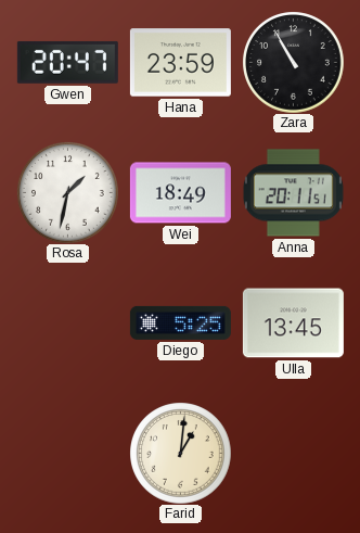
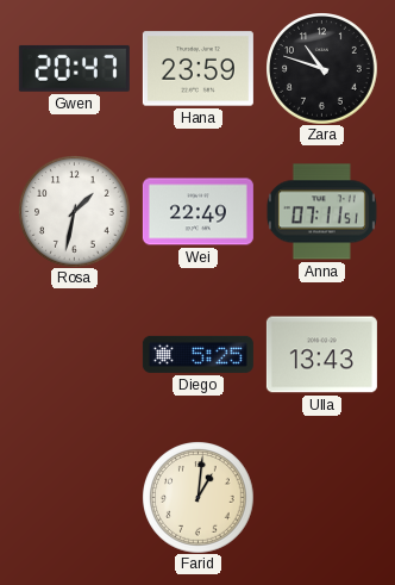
Zara: 10:55 -> 10:48
Wei: 18:49 -> 22:49
Anna: 20:11 -> 07:11
Ulla: 13:45 -> 13:43
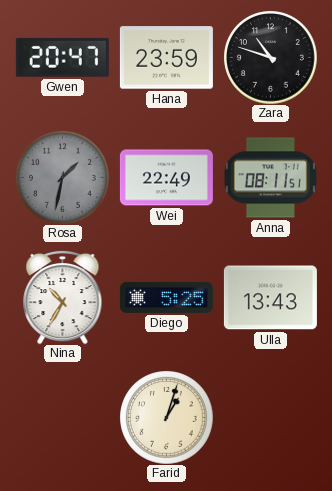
Rosa dial: white -> grey
Anna: 07:11 -> 08:11
Nina: none -> 10:35
Farid: 1:01 -> 1:03
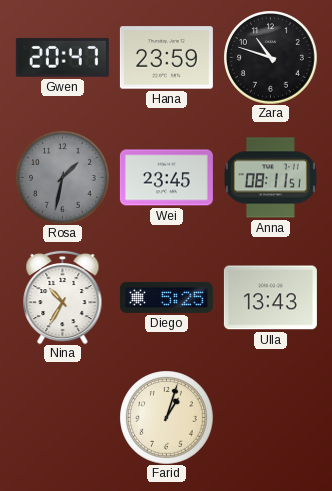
Wei: 22:49 -> 23:45
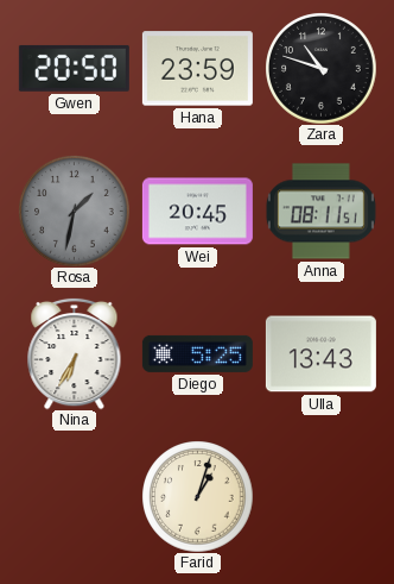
Gwen: 20:47 -> 20:50
Wei: 23:45 -> 20:45
Nina: 10:35 -> 6:35
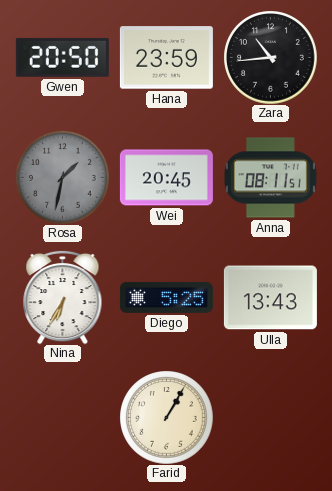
Zara: 10:48 -> 10:44
Farid: 1:03 -> 1:05
